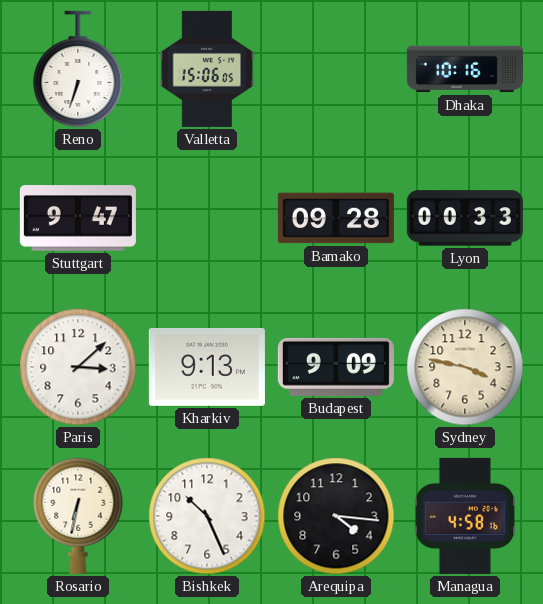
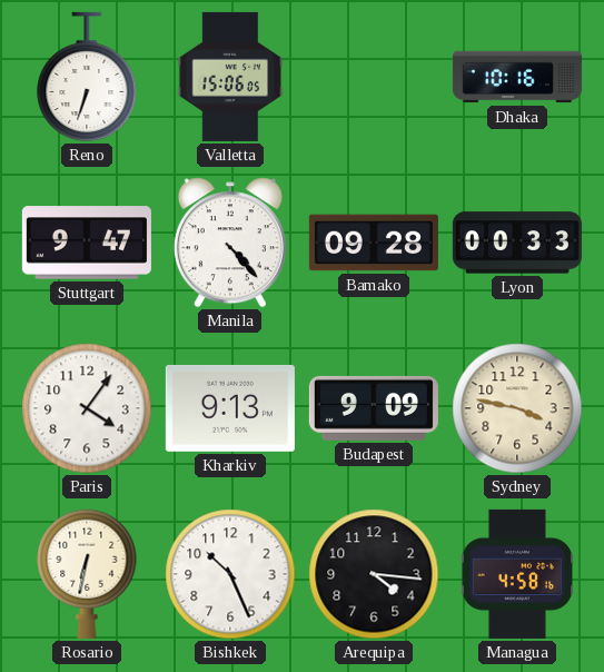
Manila: none -> 4:23
Paris: 3:08 -> 4:06
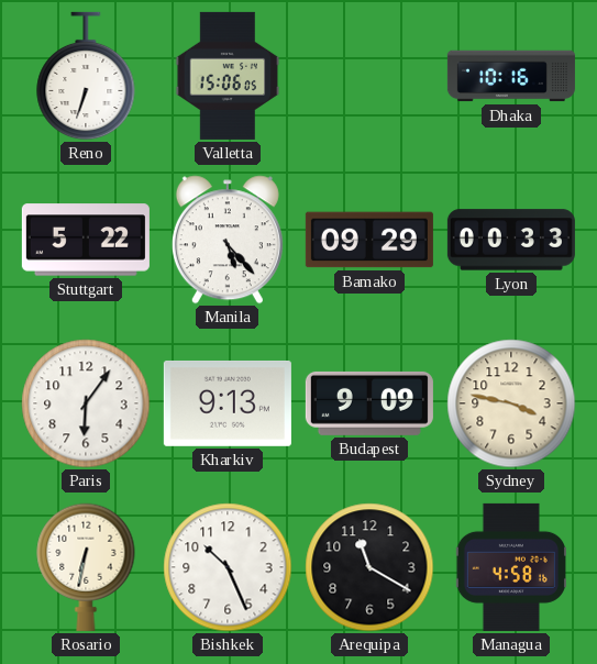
Stuttgart: 9:47 -> 5:22
Manila: 4:23 -> 5:23
Bamako: 09:28 -> 09:29
Paris: 4:06 -> 6:06
Arequipa: 4:16 -> 11:20
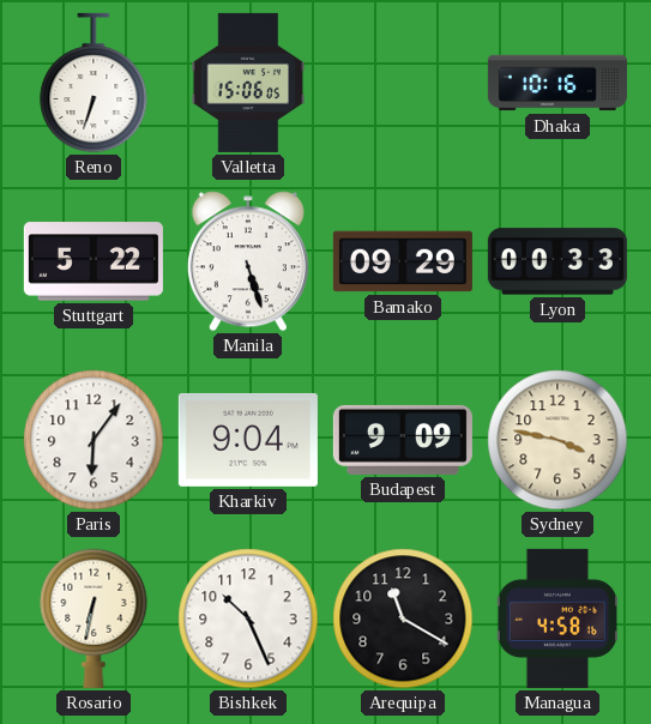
Manila: 5:23 -> 5:27
Kharkiv: 9:13 -> 9:04
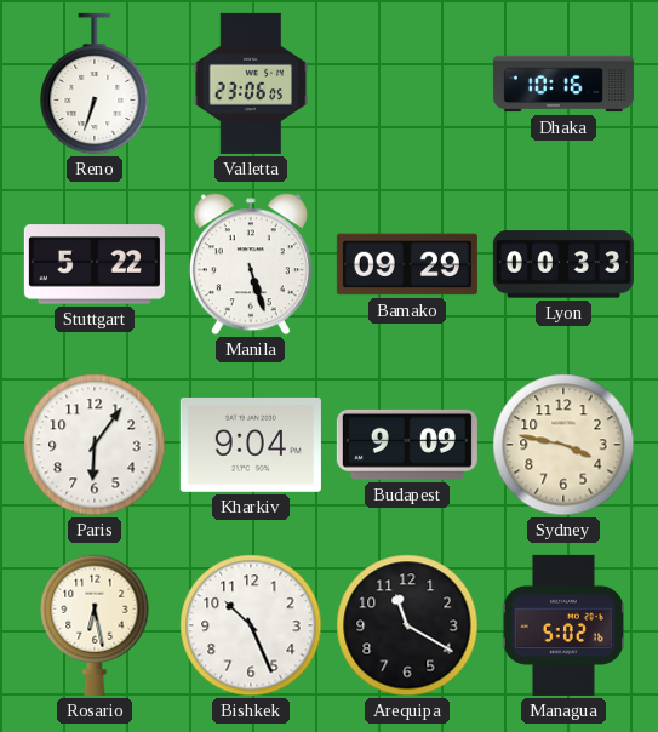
Valletta: 15:06 -> 23:06
Rosario: 6:32 -> 6:28
Managua: 4:58 -> 5:02
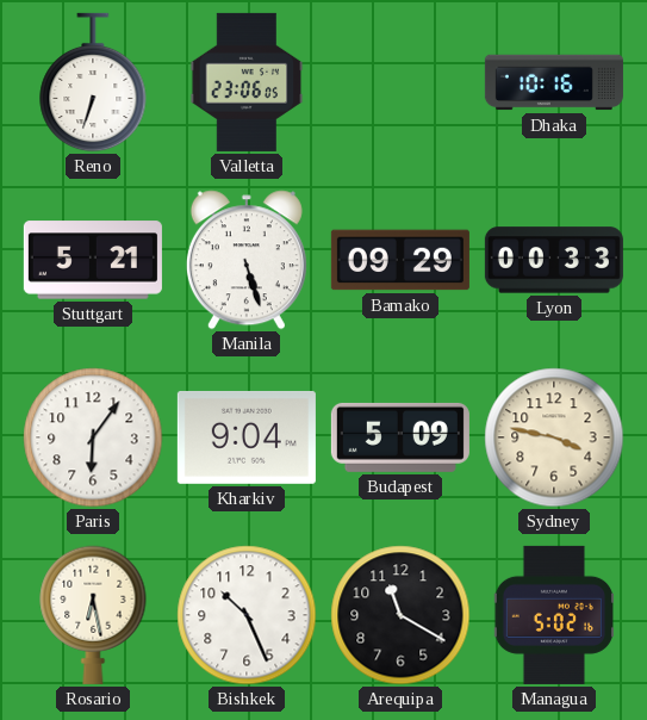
Stuttgart: 5:22 -> 5:21
Budapest: 9:09 -> 5:09
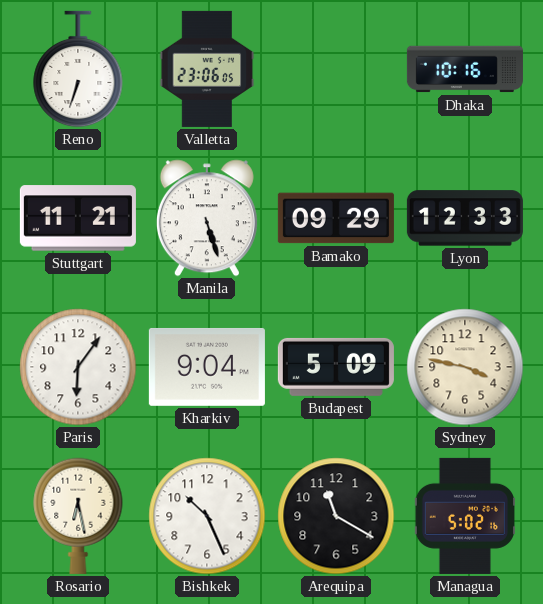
Stuttgart: 5:21 -> 11:21
Lyon: 00:33 -> 12:33
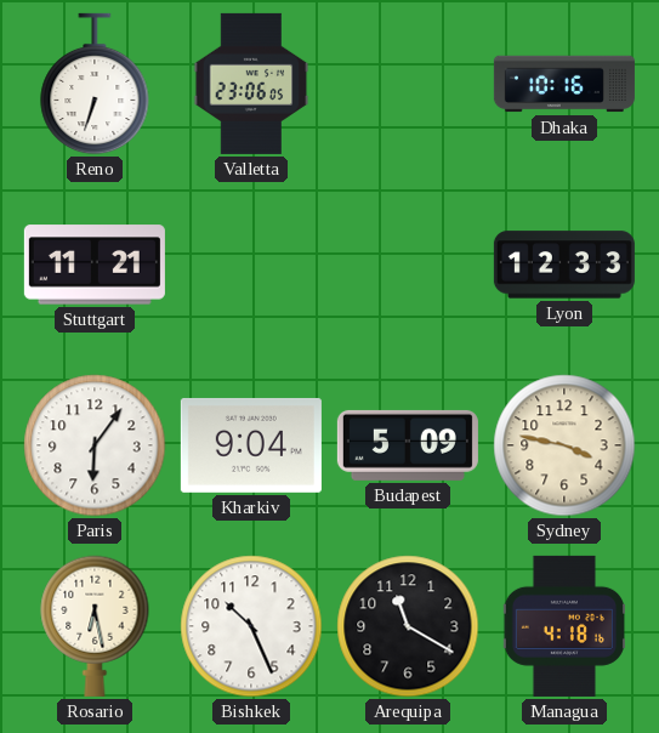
Manila: 5:27 -> none
Bamako: 09:29 -> none
Managua: 5:02 -> 4:18
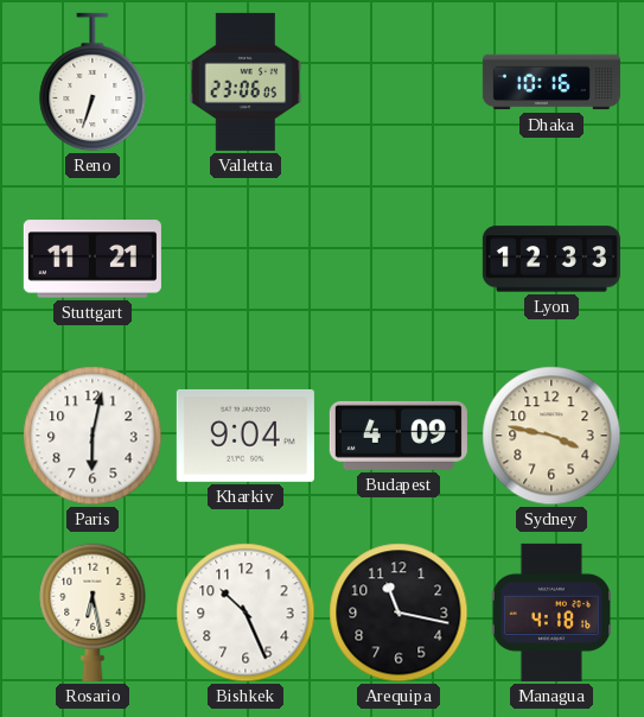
Paris: 6:06 -> 6:02
Budapest: 5:09 -> 4:09
Arequipa: 11:20 -> 11:17
